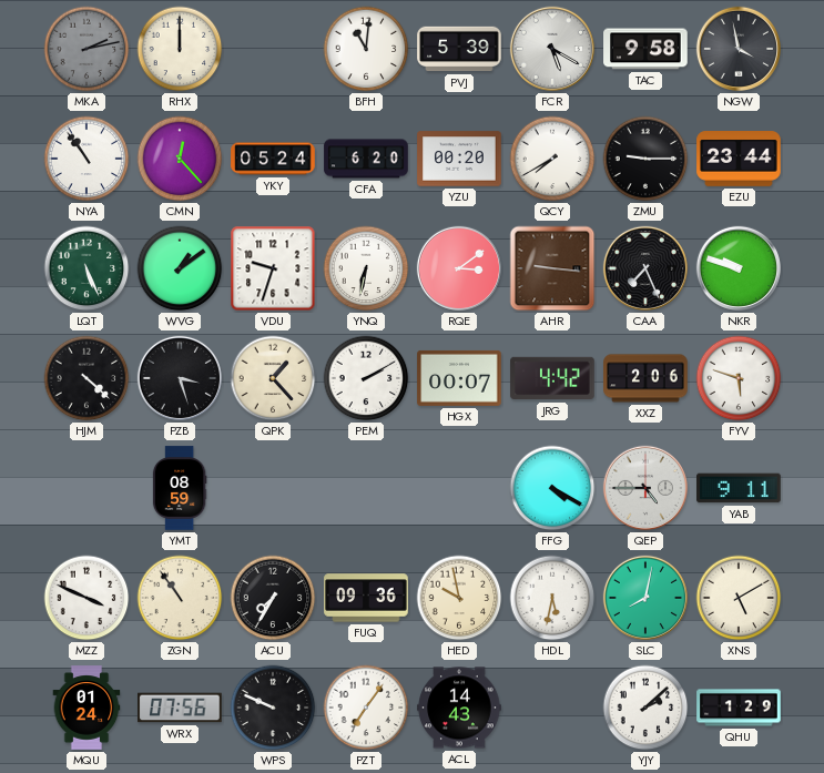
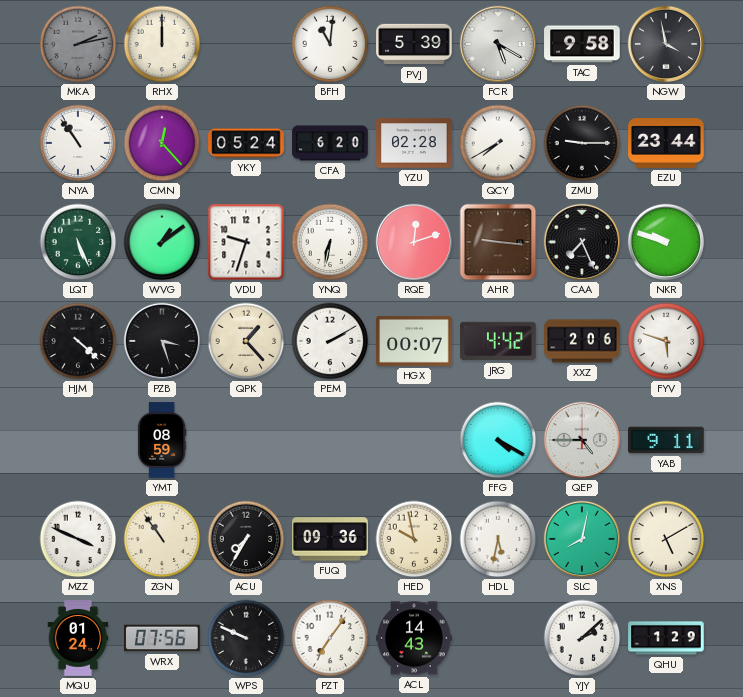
YZU: 00:20 -> 02:28
RQE: 3:09 -> 12:12
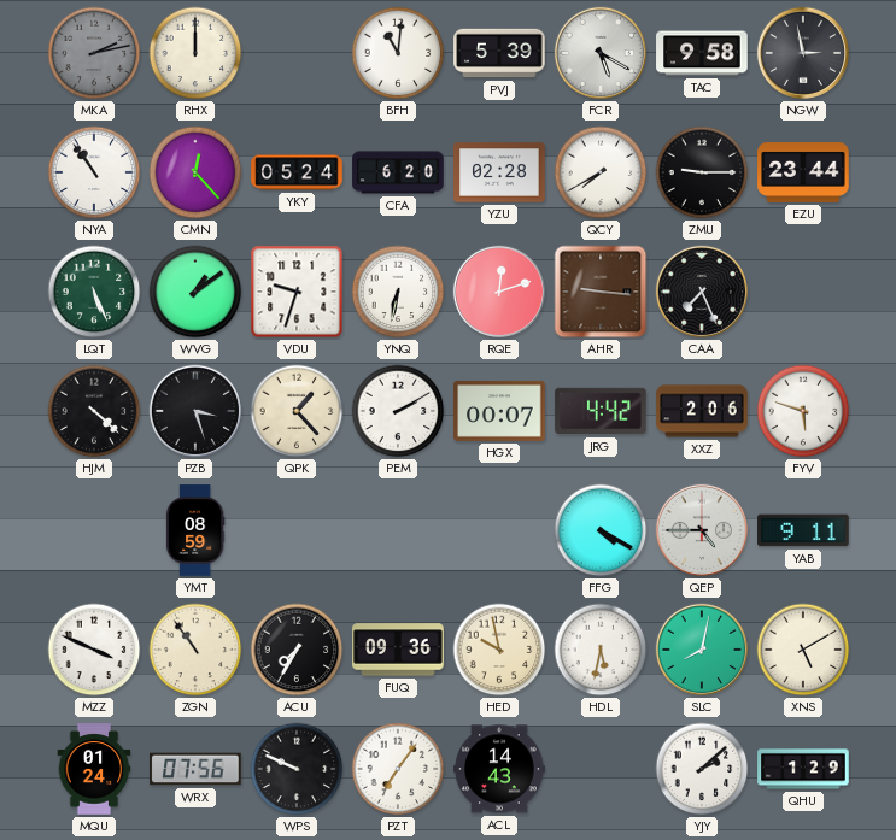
NGW: 3:58 -> 2:58
NKR: 9:48 -> none
